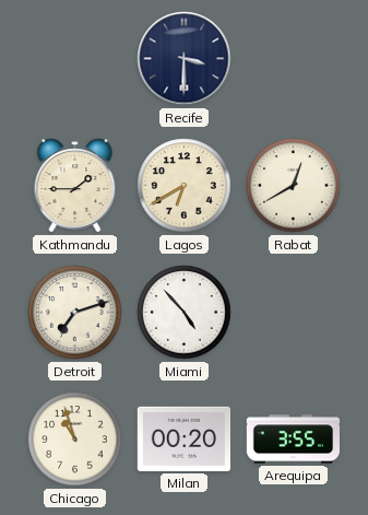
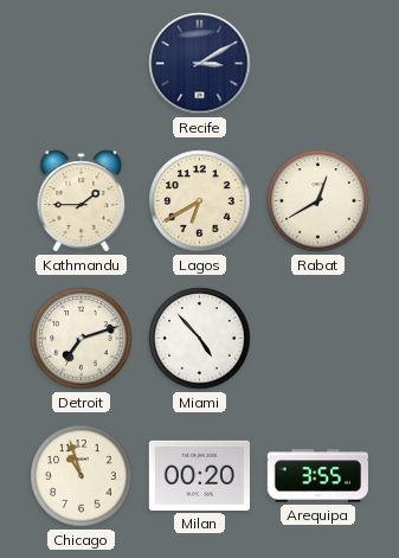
Recife: 3:30 -> 3:10
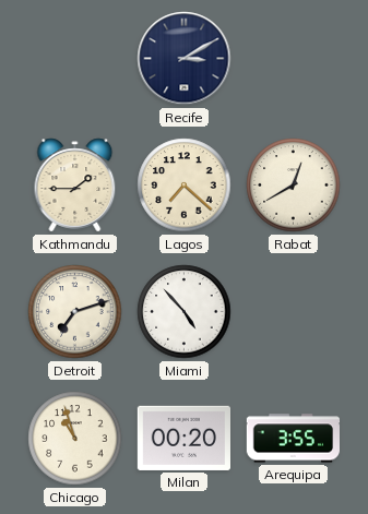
Lagos: 6:40 -> 7:22
